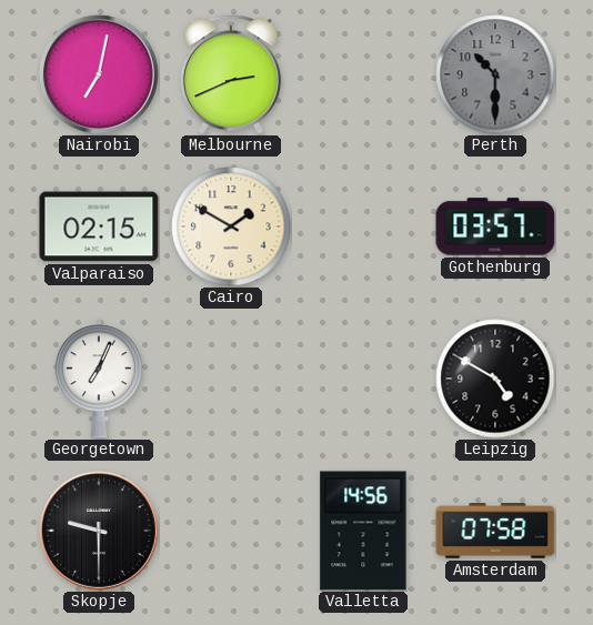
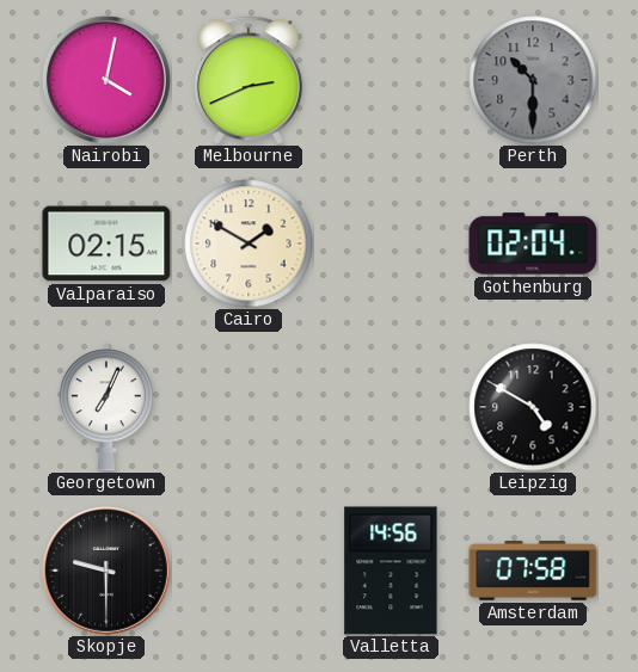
Nairobi: 7:02 -> 4:02
Gothenburg: 03:57 -> 02:04
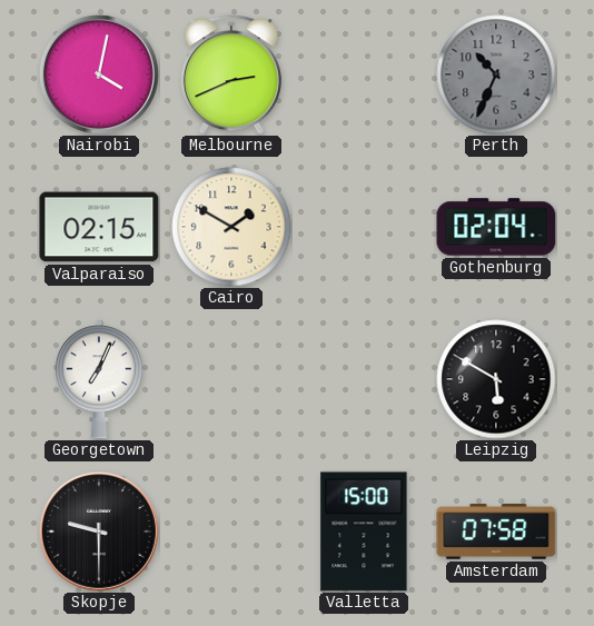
Perth: 10:30 -> 10:34
Leipzig: 4:50 -> 5:50
Valletta: 14:56 -> 15:00
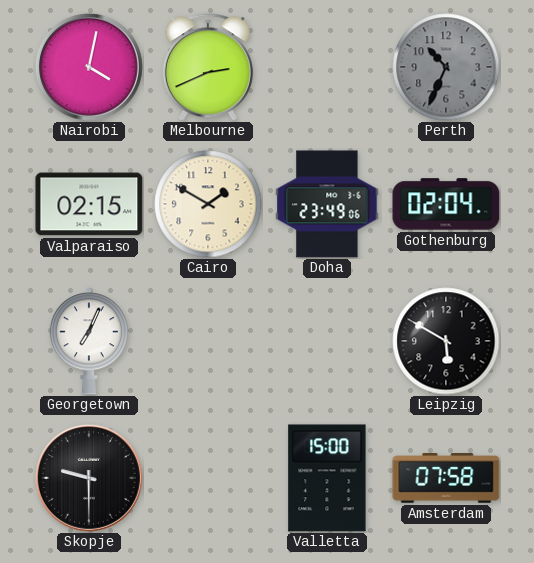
Doha: none -> 23:49
